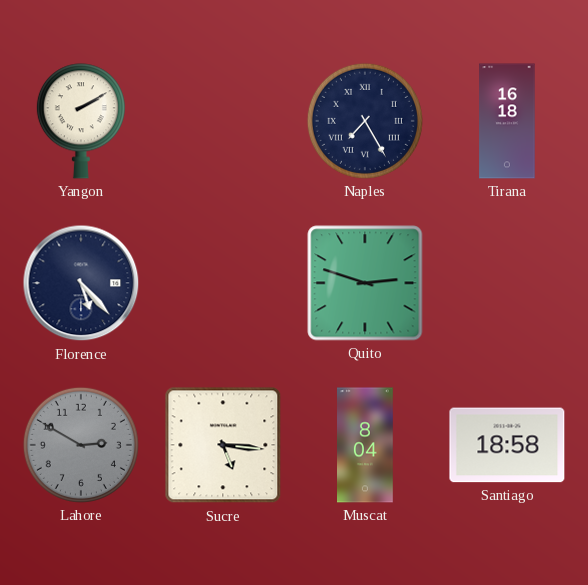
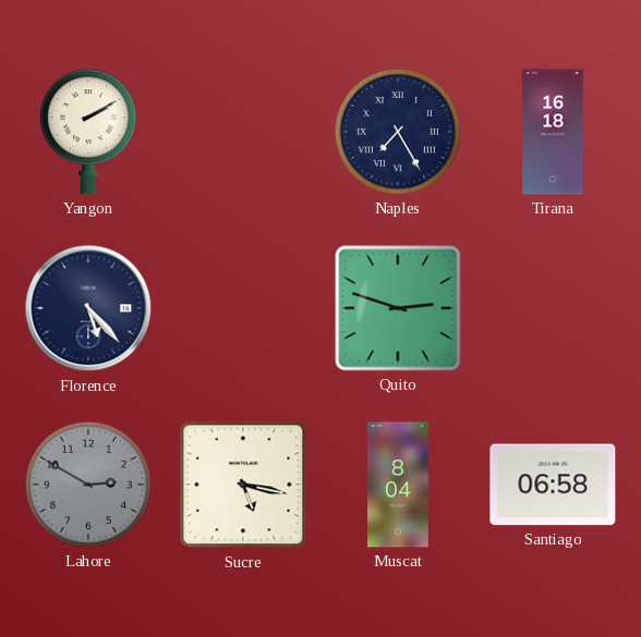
Sucre: 5:16 -> 5:17
Santiago: 18:58 -> 06:58
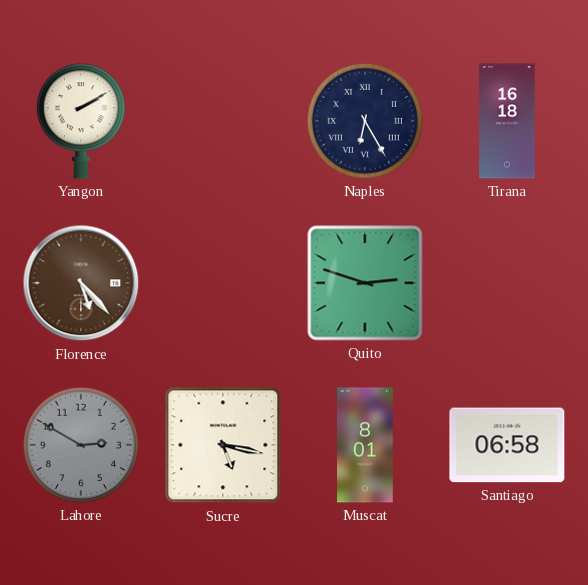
Naples: 7:25 -> 6:25
Florence dial: navy -> brown
Muscat: 8:04 -> 8:01
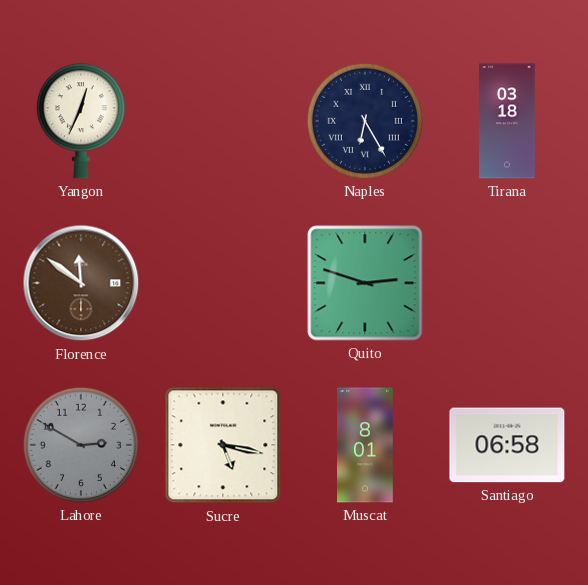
Yangon: 2:10 -> 12:34
Tirana: 16:18 -> 03:18
Florence: 5:23 -> 11:51
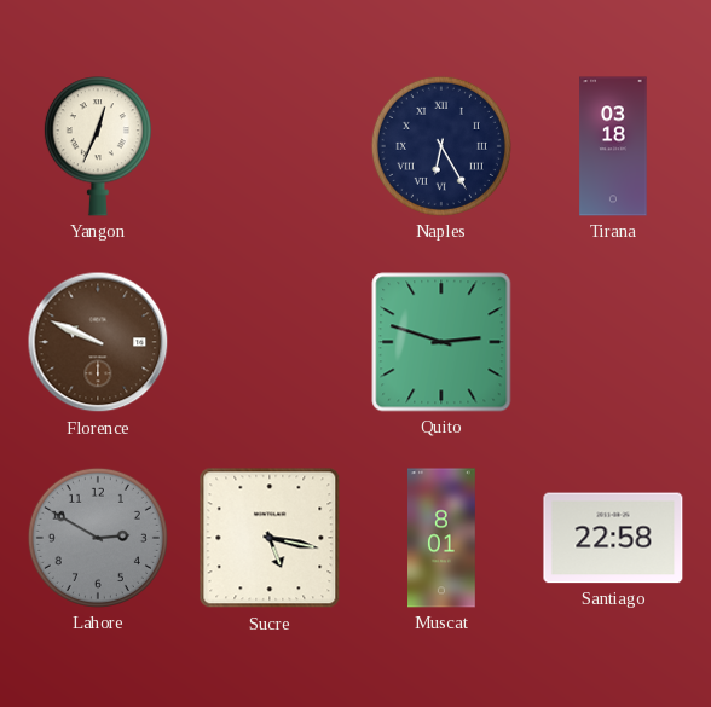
Florence: 11:51 -> 9:49
Santiago: 06:58 -> 22:58
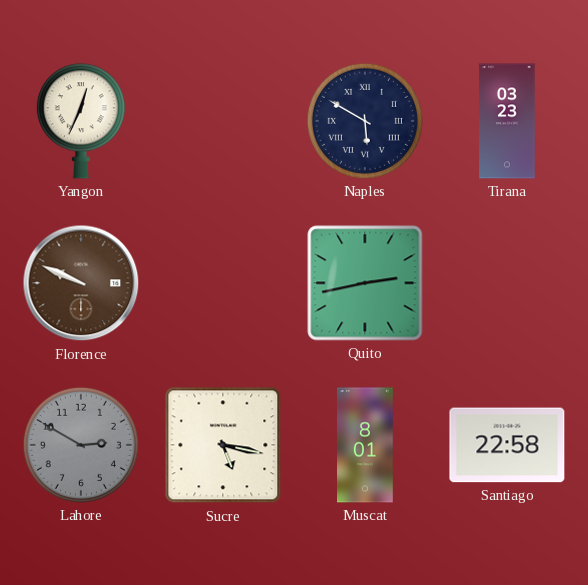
Naples: 6:25 -> 5:50
Tirana: 03:18 -> 03:23
Quito: 2:48 -> 2:43
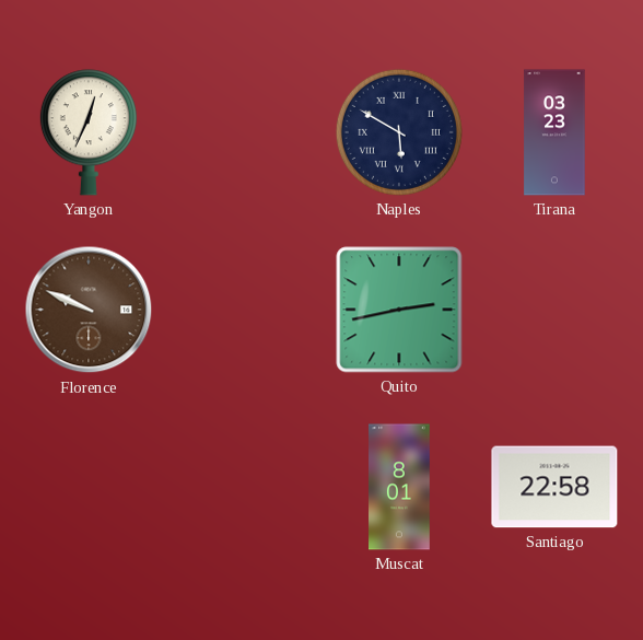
Lahore: 2:50 -> none
Sucre: 5:17 -> none
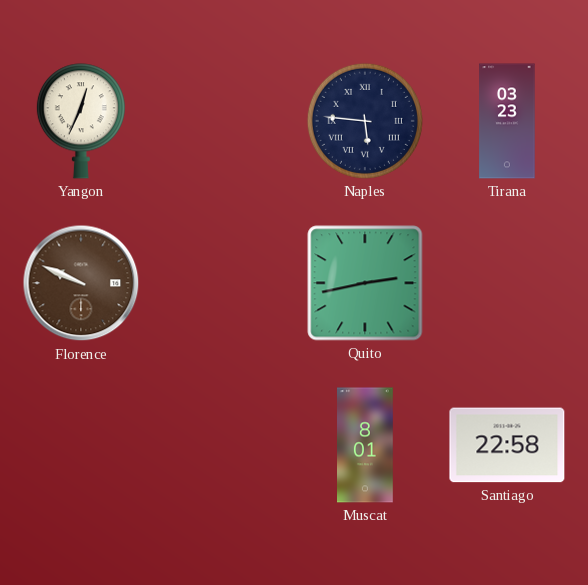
Naples: 5:50 -> 5:46
